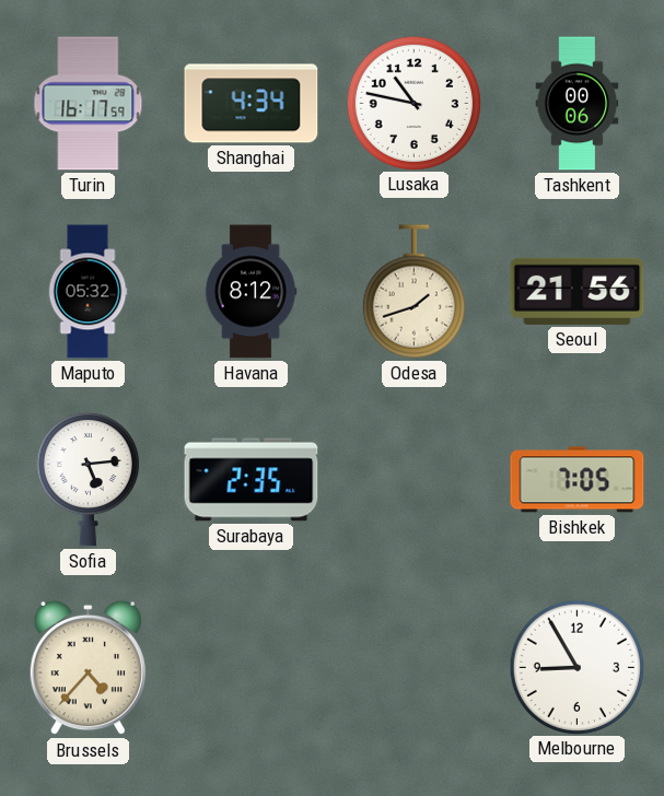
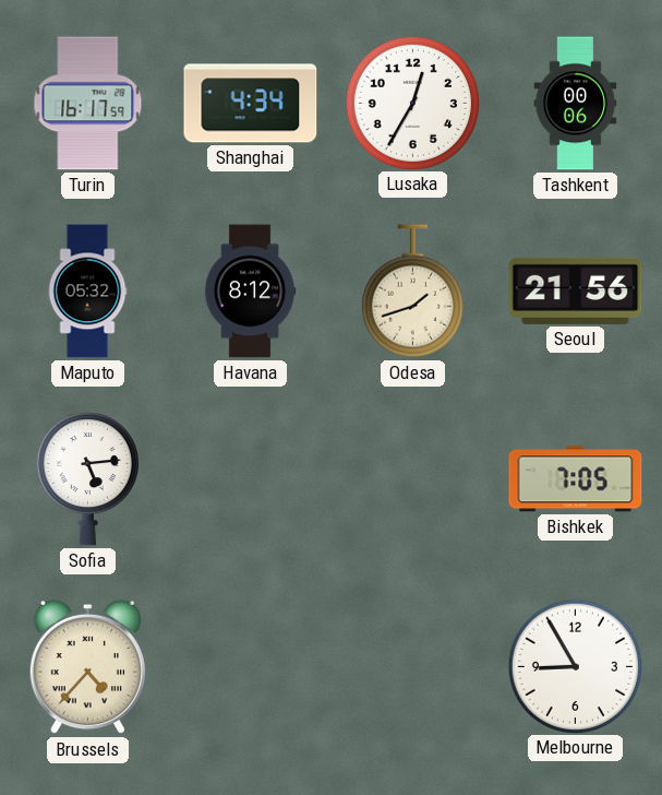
Lusaka: 10:47 -> 12:35
Surabaya: 2:35 -> none
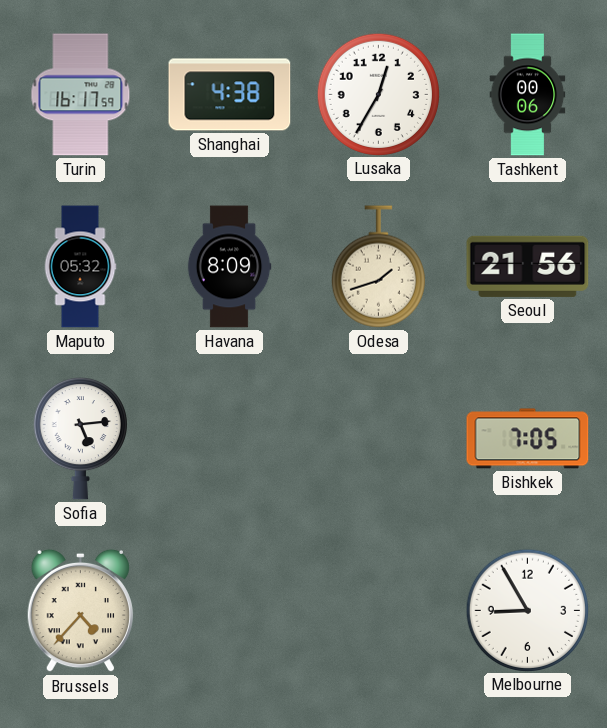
Shanghai: 4:34 -> 4:38
Havana: 8:12 -> 8:09
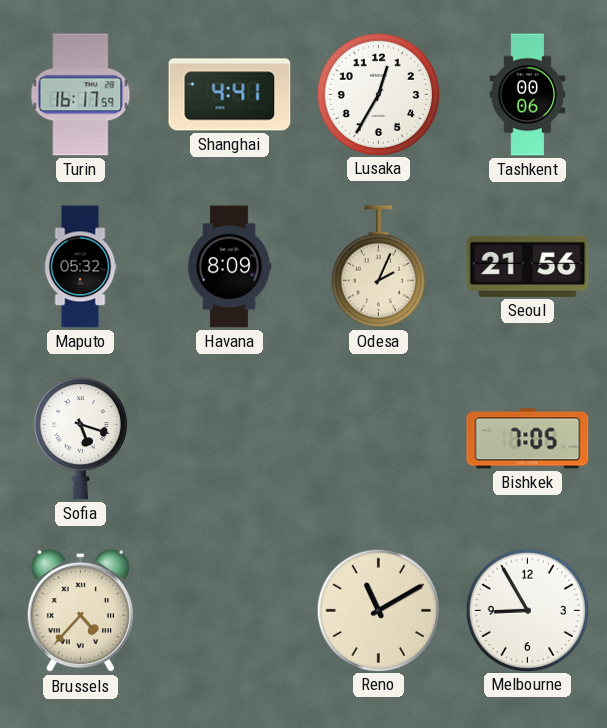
Shanghai: 4:38 -> 4:41
Odesa: 1:42 -> 2:04
Sofia: 5:14 -> 5:18
Reno: none -> 11:10
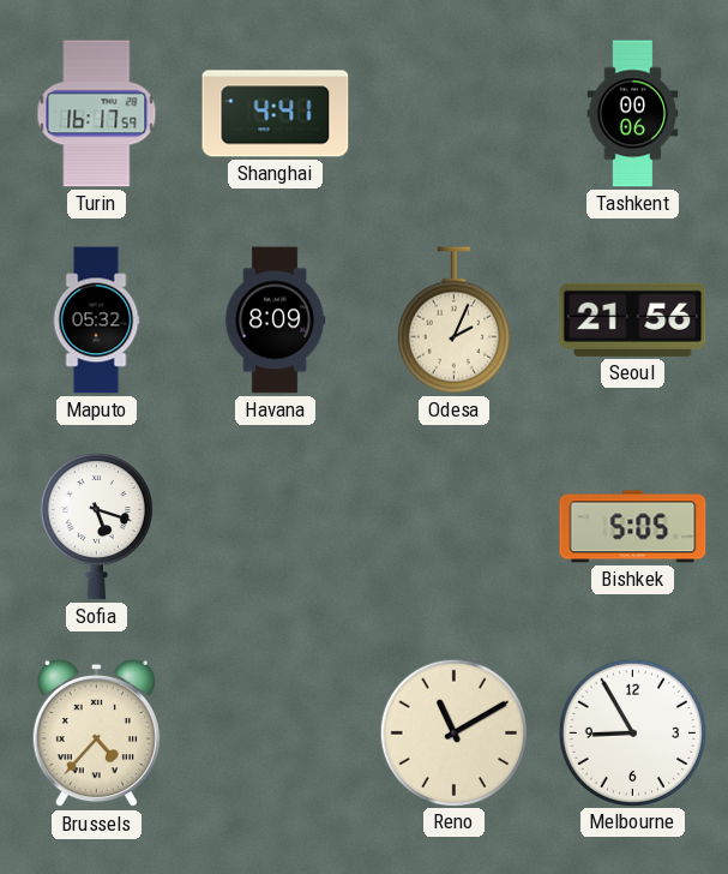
Lusaka: 12:35 -> none
Bishkek: 7:05 -> 5:05
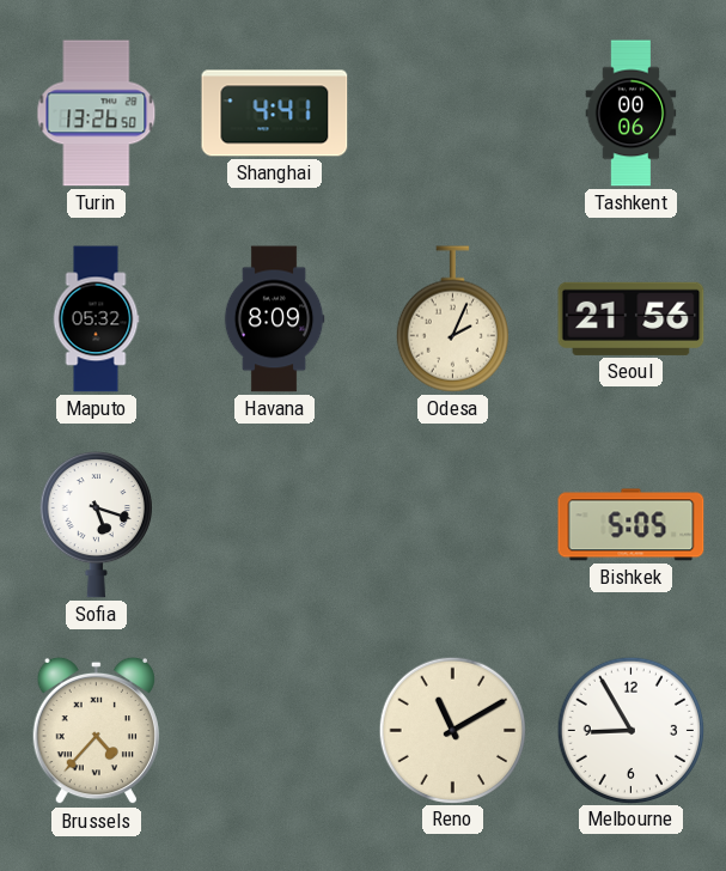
Turin: 16:17 -> 13:26
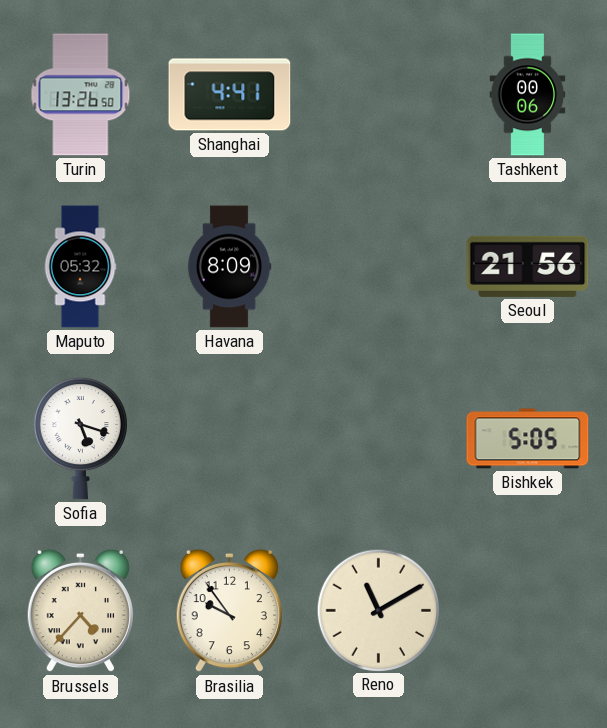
Odesa: 2:04 -> none
Brasilia: none -> 9:54
Melbourne: 8:55 -> none
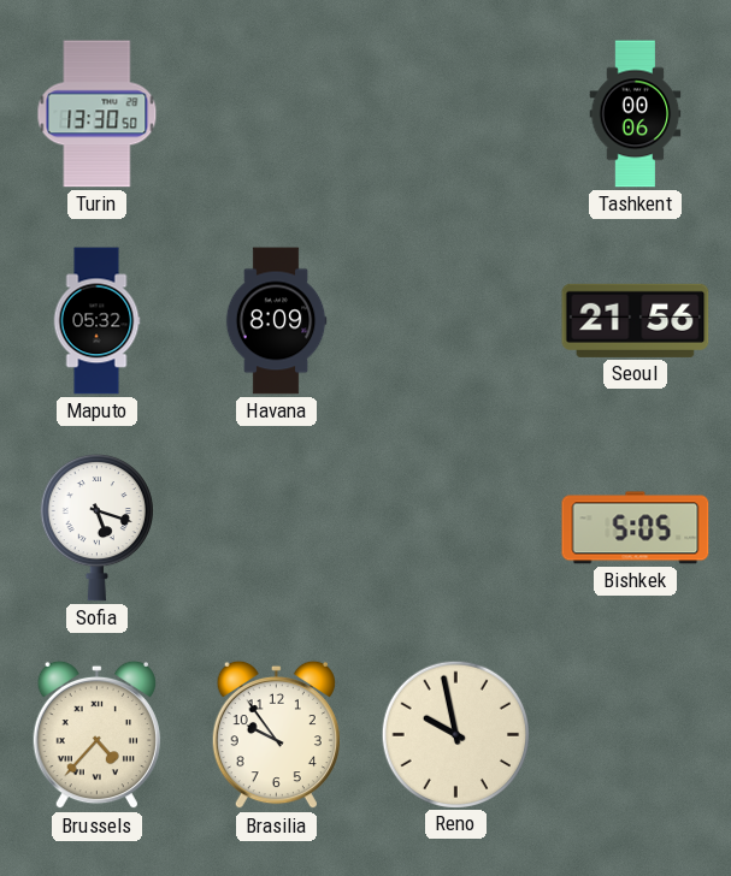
Turin: 13:26 -> 13:30
Shanghai: 4:41 -> none
Reno: 11:10 -> 9:58
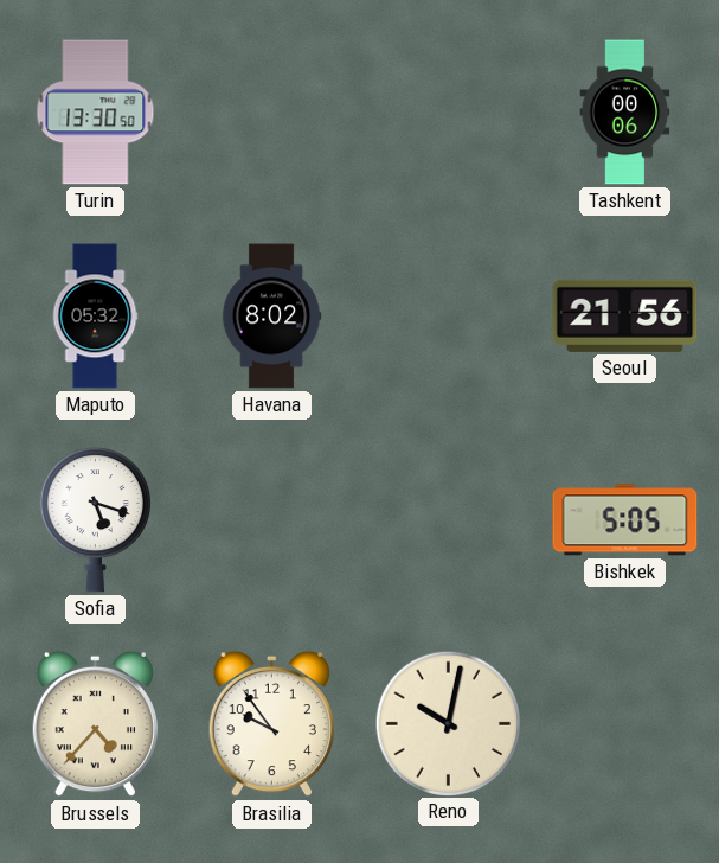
Havana: 8:09 -> 8:02
Reno: 9:58 -> 10:02
